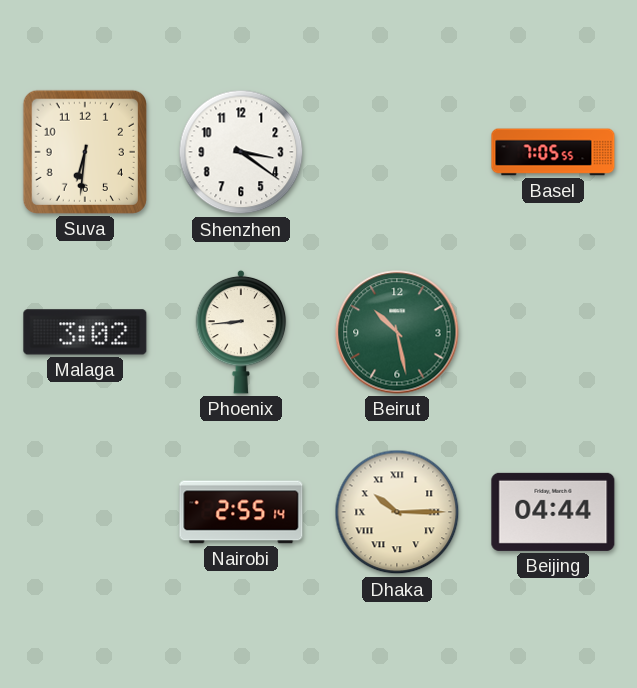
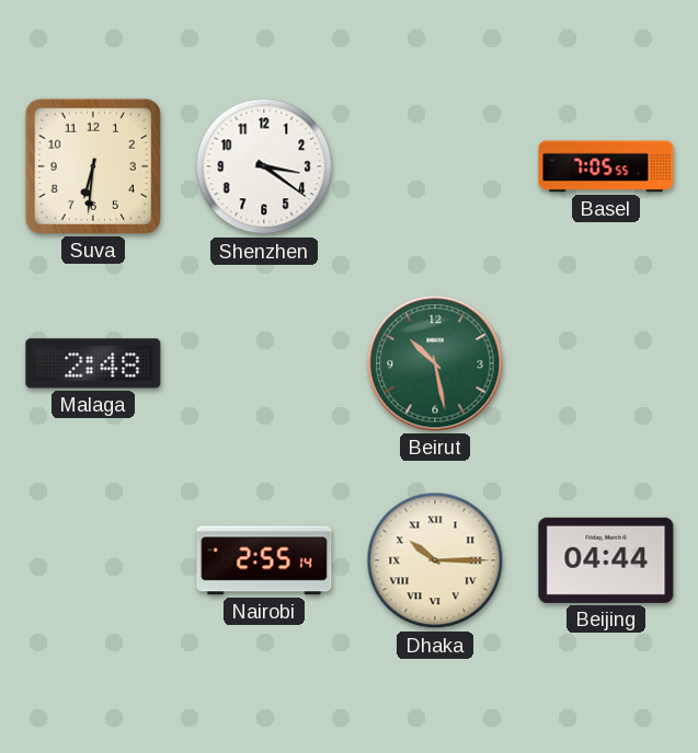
Malaga: 3:02 -> 2:48
Phoenix: 8:44 -> none
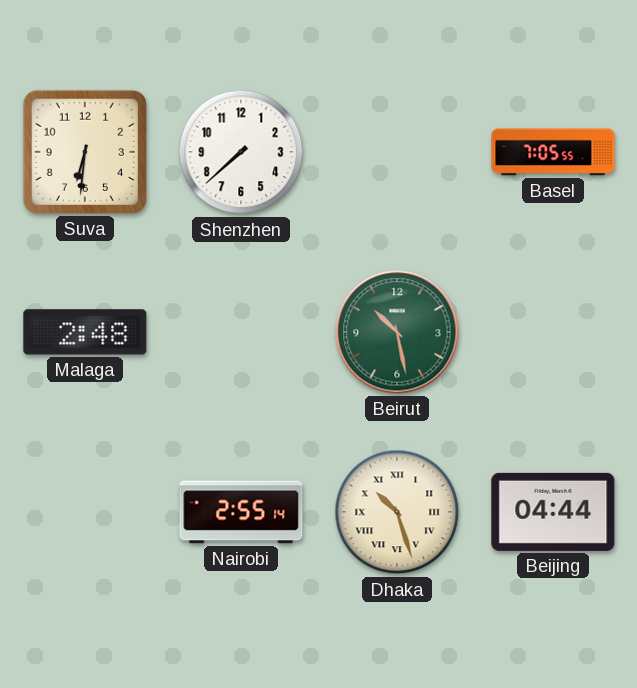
Shenzhen: 3:21 -> 7:38
Dhaka: 10:15 -> 10:27
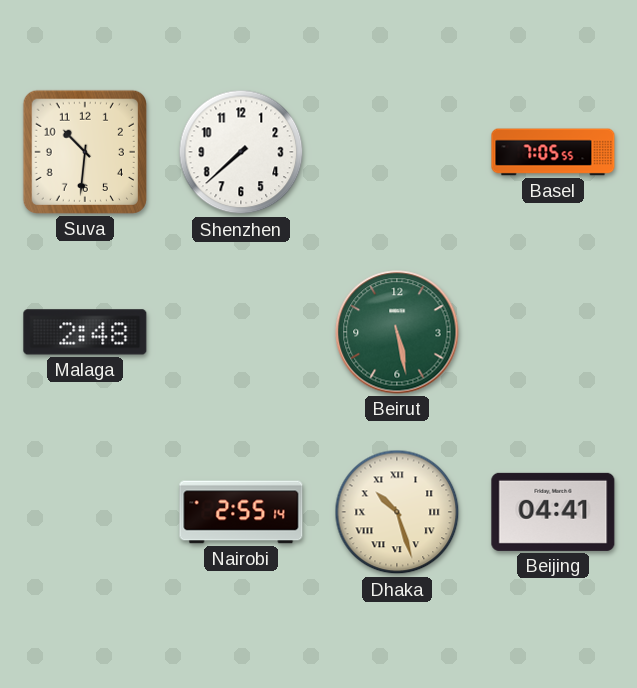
Suva: 6:31 -> 10:31
Beirut: 10:28 -> 5:28
Beijing: 04:44 -> 04:41
